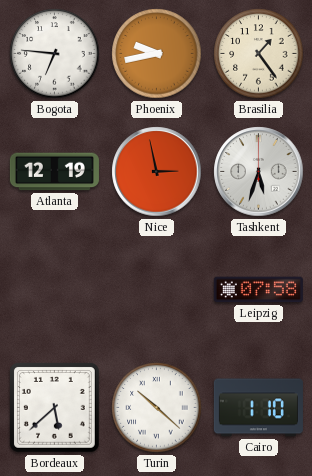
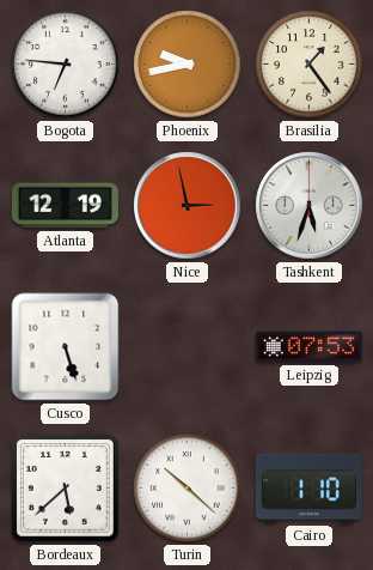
Cusco: none -> 5:27
Leipzig: 07:58 -> 07:53
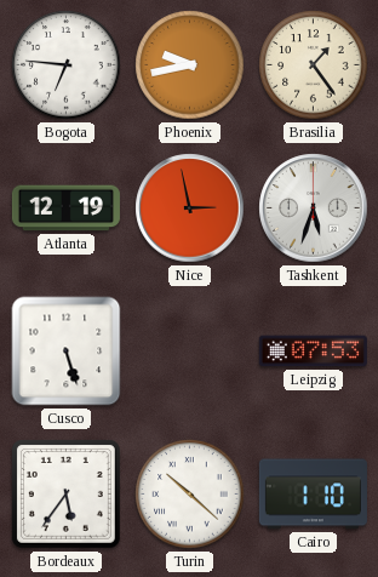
Bordeaux: 5:38 -> 5:36
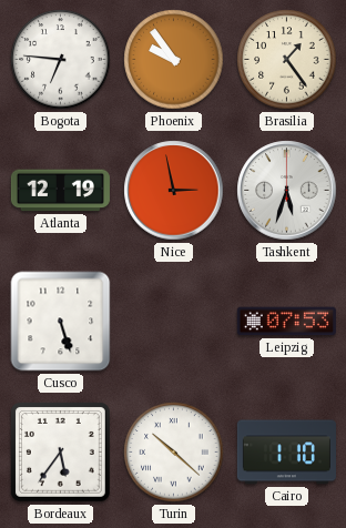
Phoenix: 9:43 -> 9:54
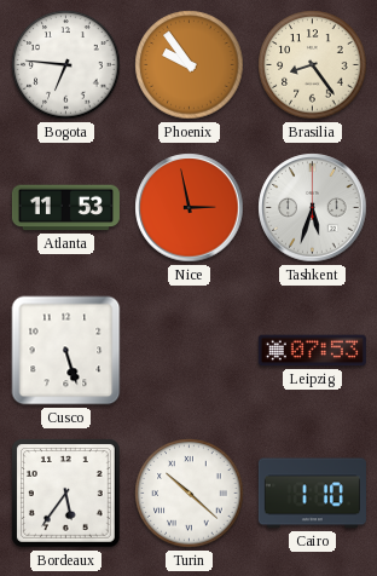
Brasilia: 1:24 -> 8:24
Atlanta: 12:19 -> 11:53
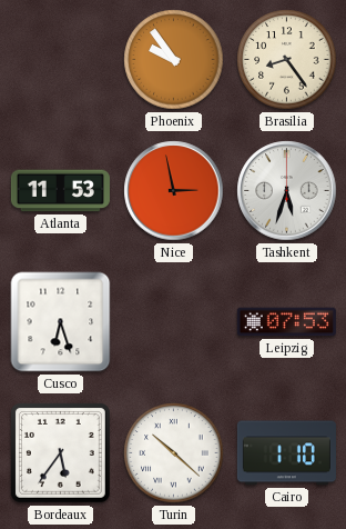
Bogota: 6:46 -> none
Cusco: 5:27 -> 6:27
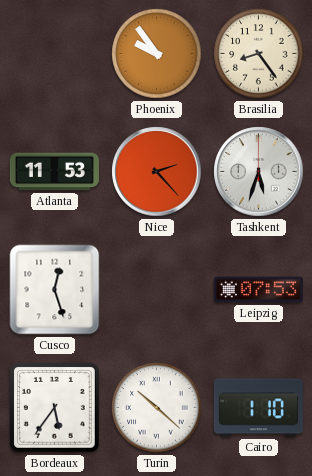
Nice: 2:58 -> 2:23
Cusco: 6:27 -> 12:27
